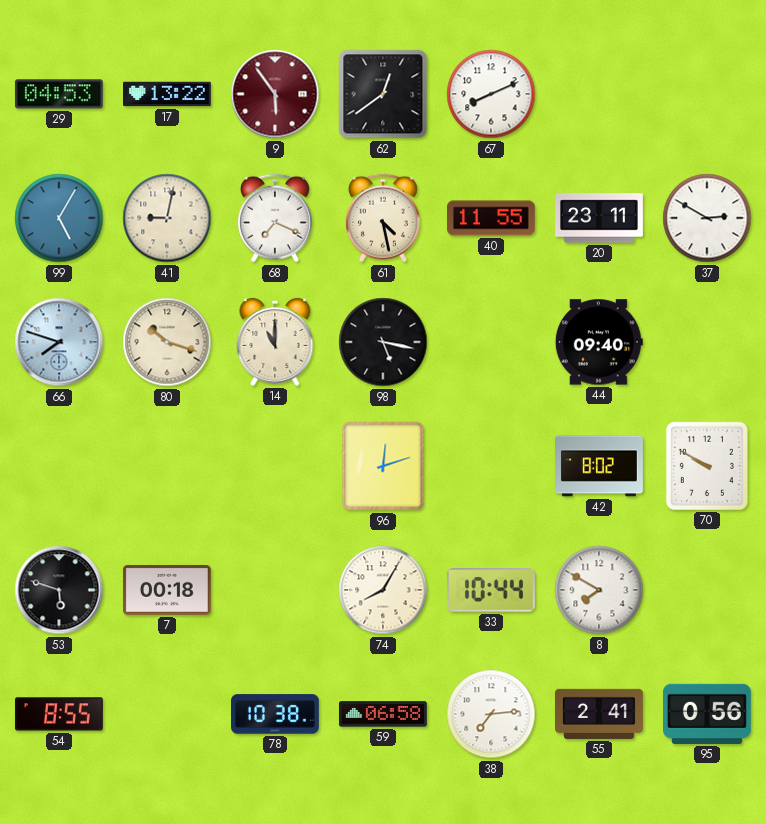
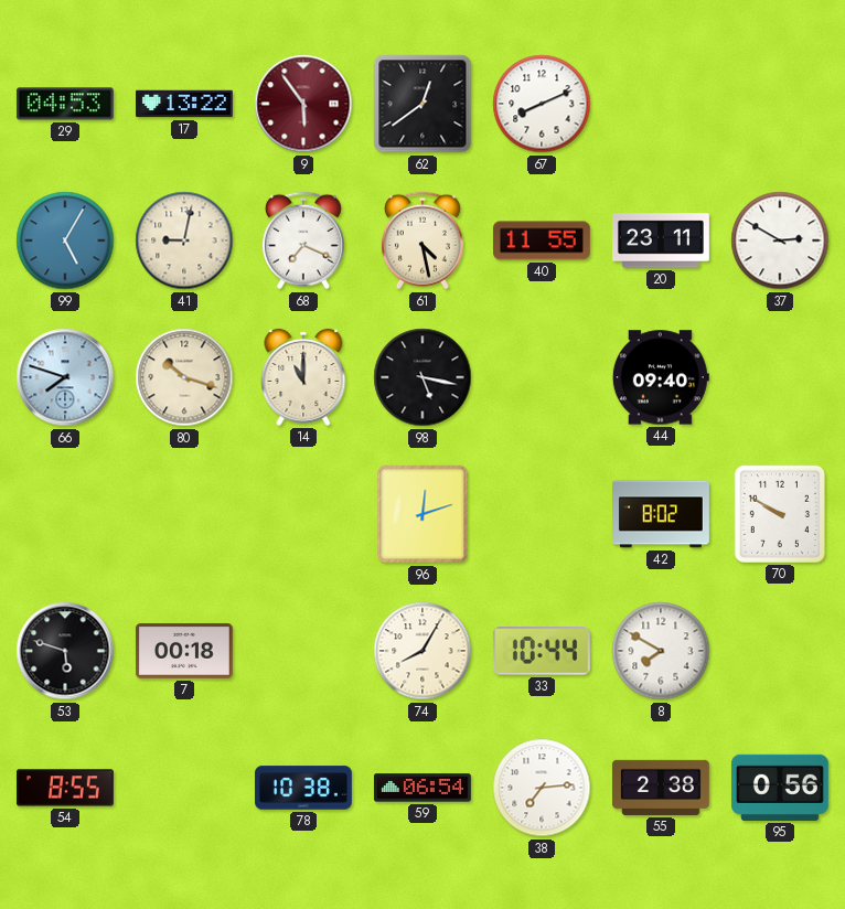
59: 06:58 -> 06:54
55: 2:41 -> 2:38
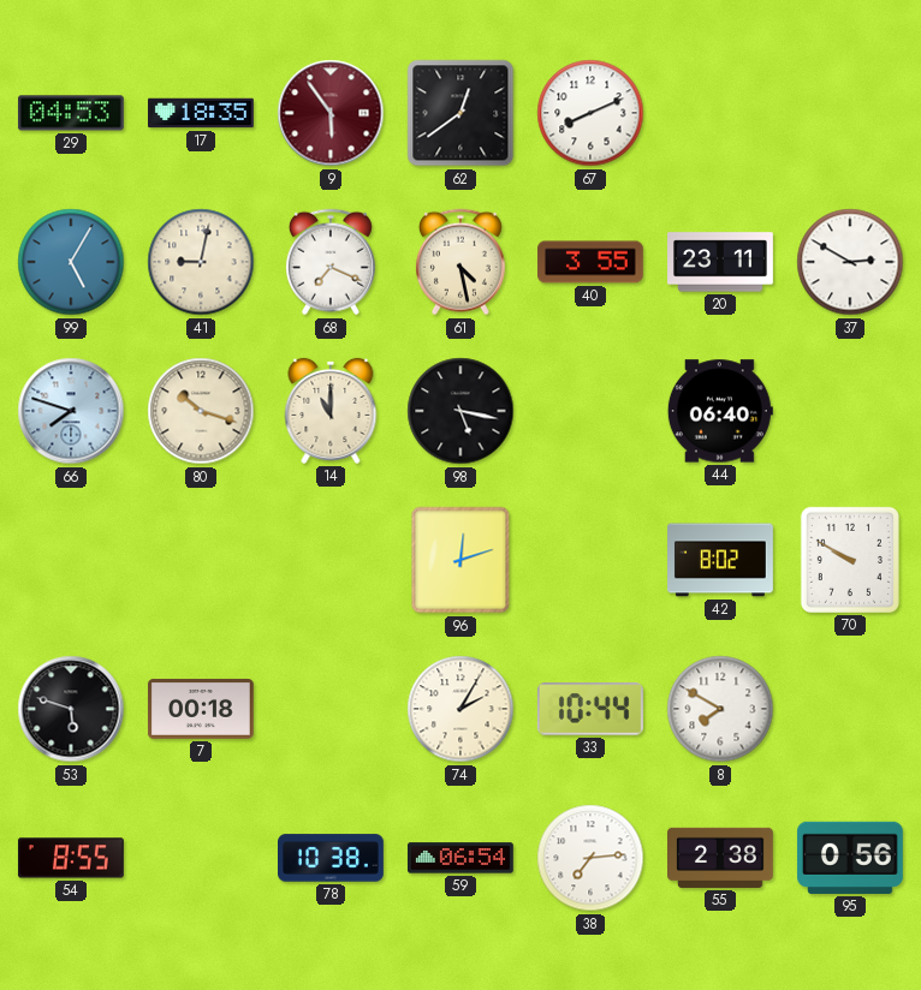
17: 13:22 -> 18:35
40: 11:55 -> 3:55
44: 09:40 -> 06:40
74: 8:05 -> 2:05
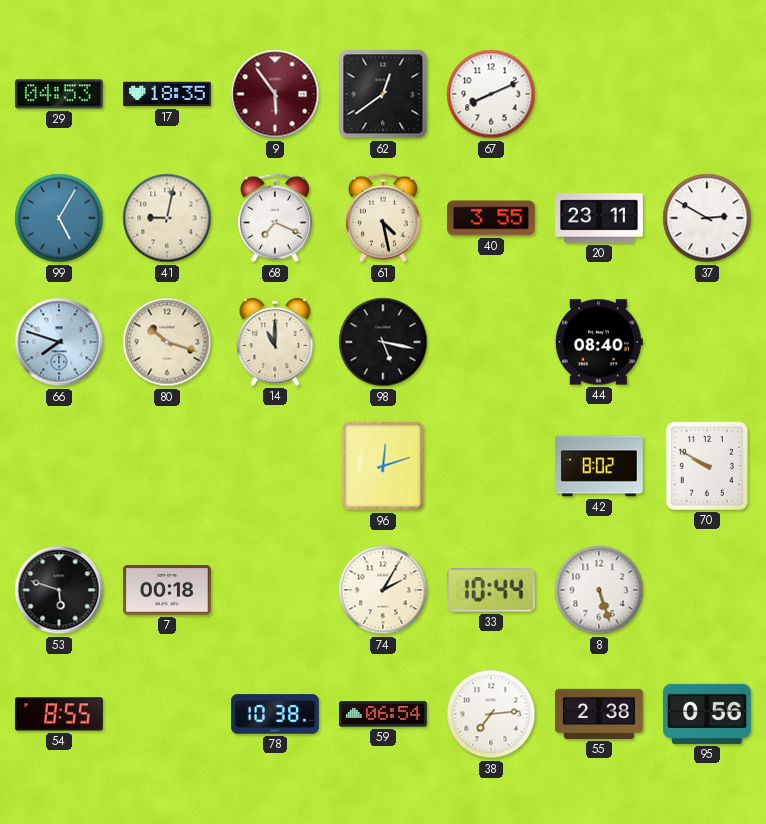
44: 06:40 -> 08:40
8: 7:50 -> 5:27
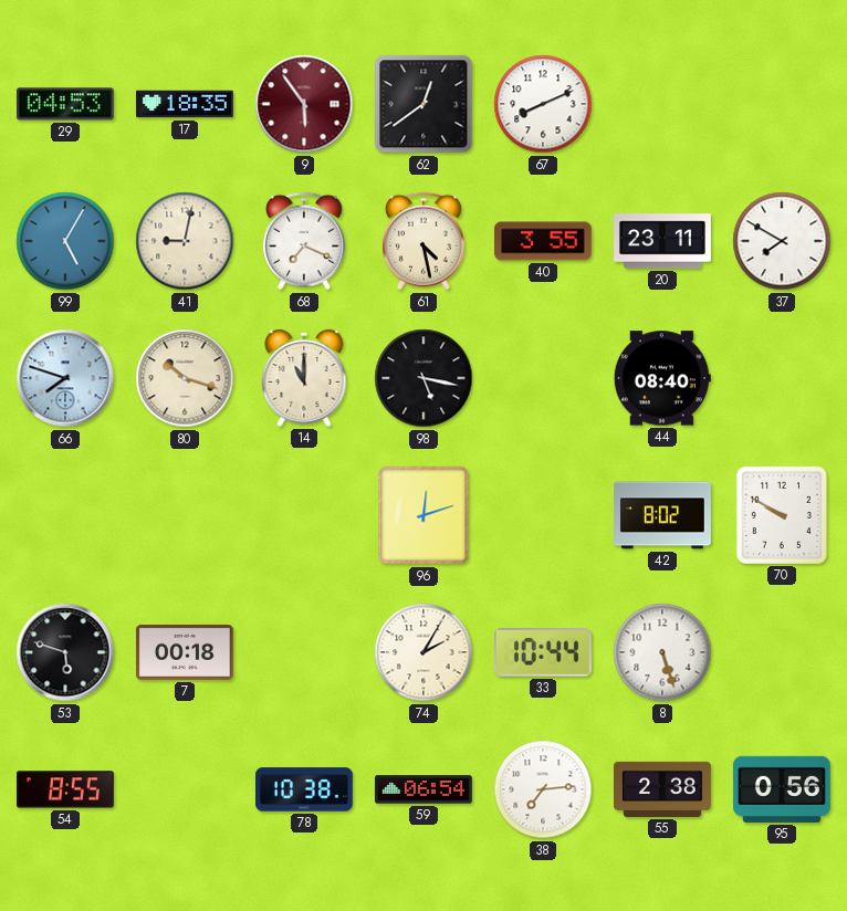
37: 2:50 -> 7:50
